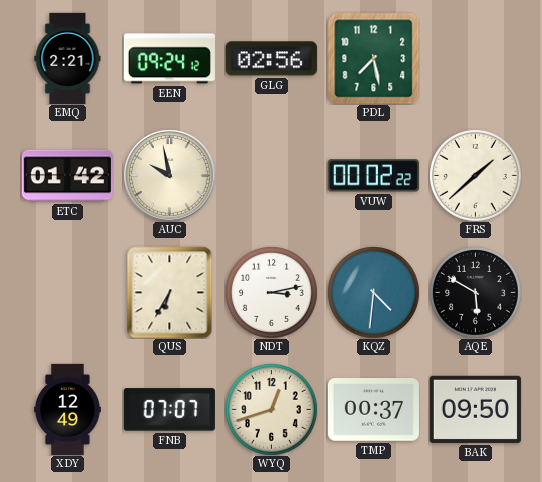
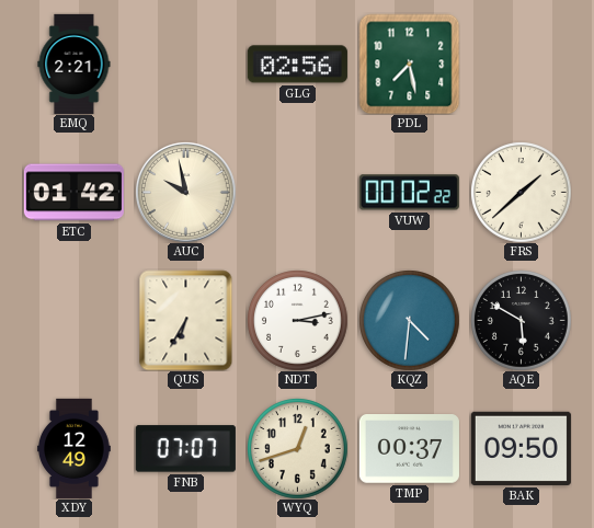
EEN: 09:24 -> none
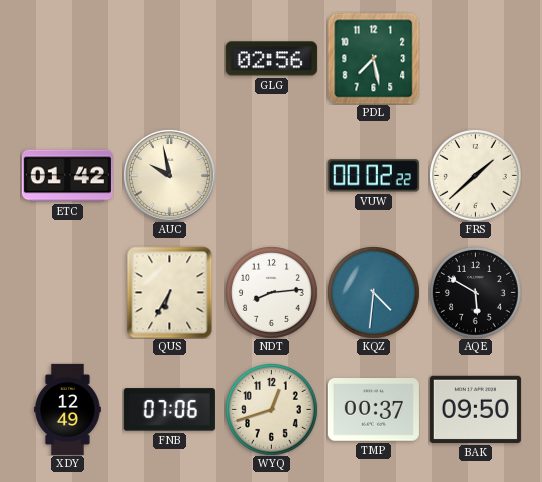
EMQ: 2:21 -> none
NDT: 3:13 -> 8:14
FNB: 07:07 -> 07:06
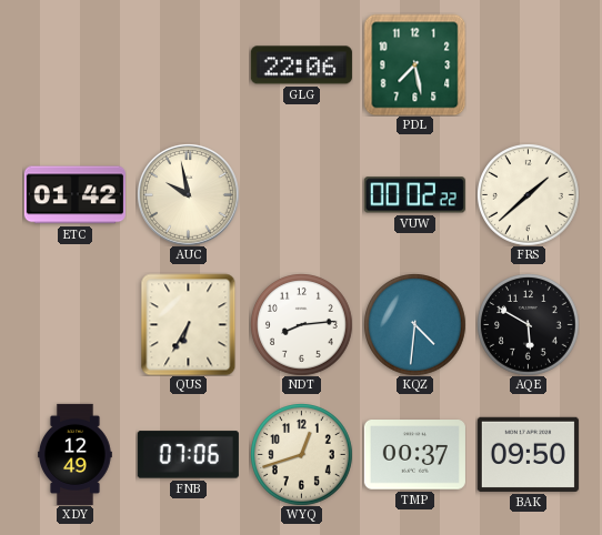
GLG: 02:56 -> 22:06
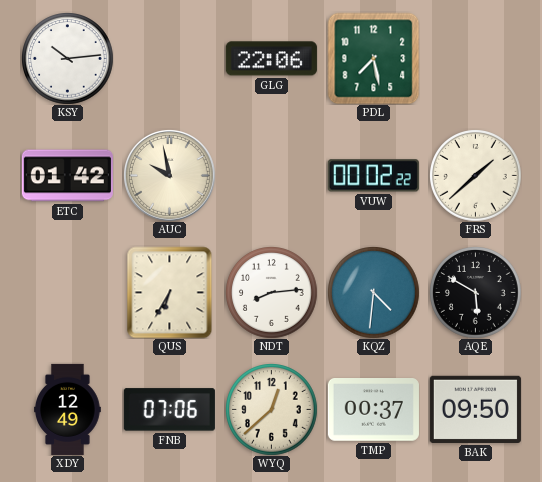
KSY: none -> 10:14
WYQ: 12:42 -> 12:38
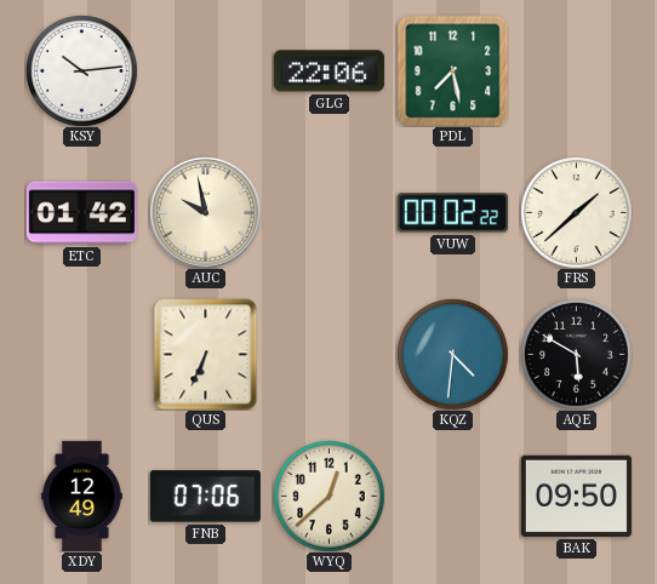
QUS: 6:35 -> 6:34
NDT: 8:14 -> none
TMP: 00:37 -> none
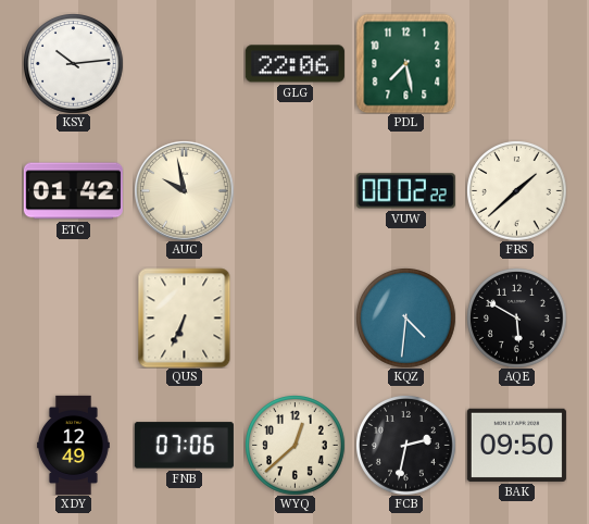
FCB: none -> 2:32
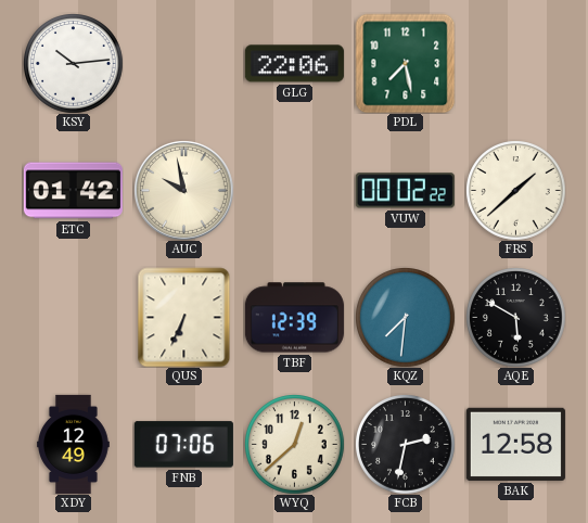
TBF: none -> 12:39
KQZ: 4:31 -> 7:31
BAK: 09:50 -> 12:58
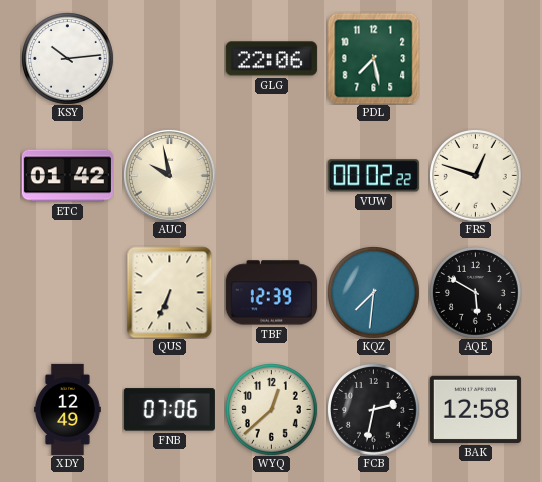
FRS: 1:38 -> 12:48
